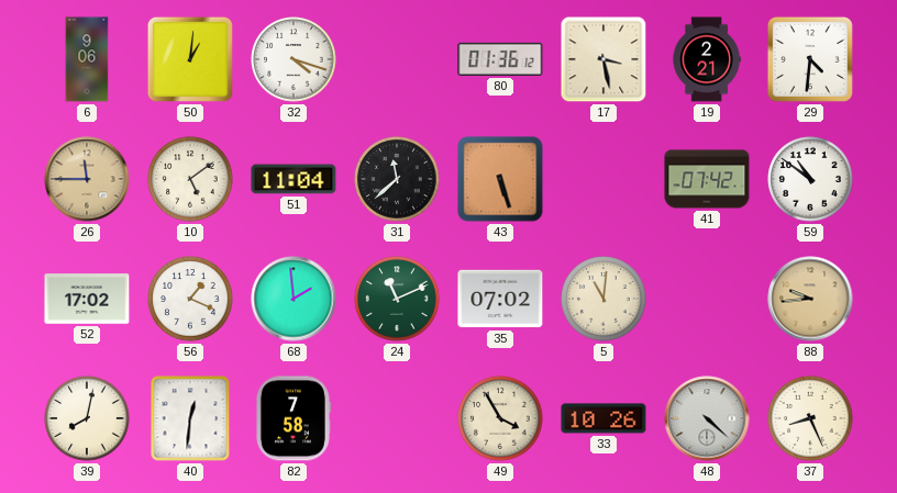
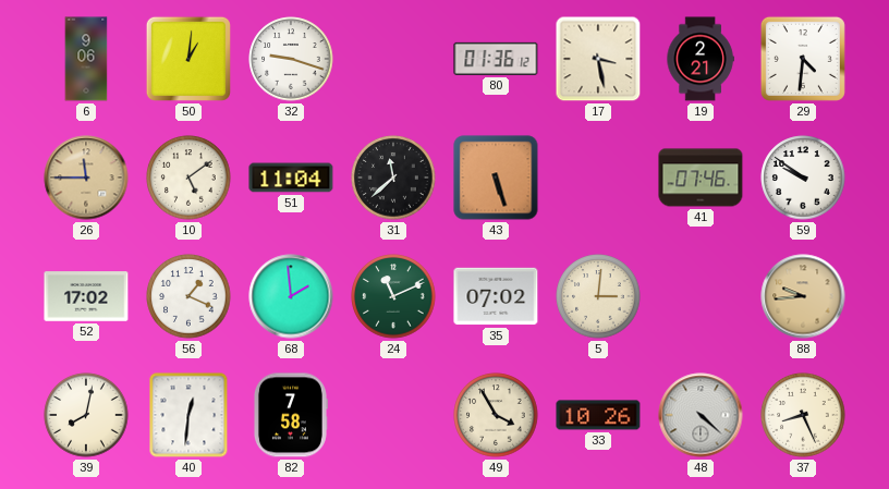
32: 4:18 -> 9:18
41: 07:42 -> 07:46
59: 10:51 -> 9:51
5: 11:01 -> 3:01
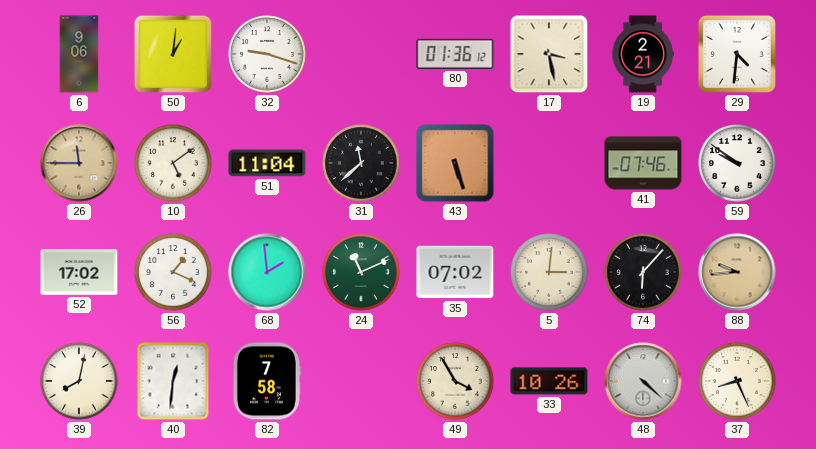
74: none -> 6:07
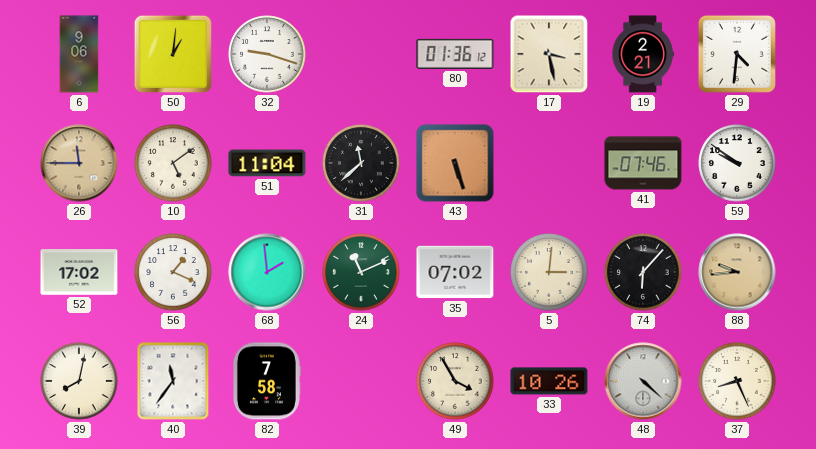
40: 12:31 -> 11:36
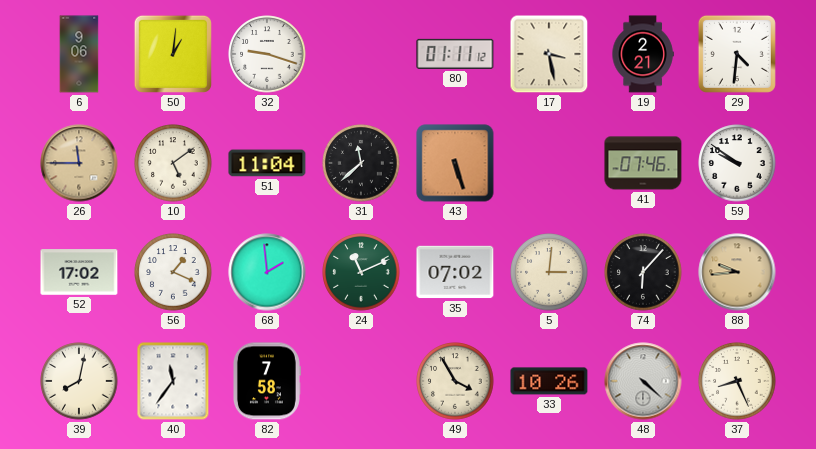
80: 01:36 -> 01:11
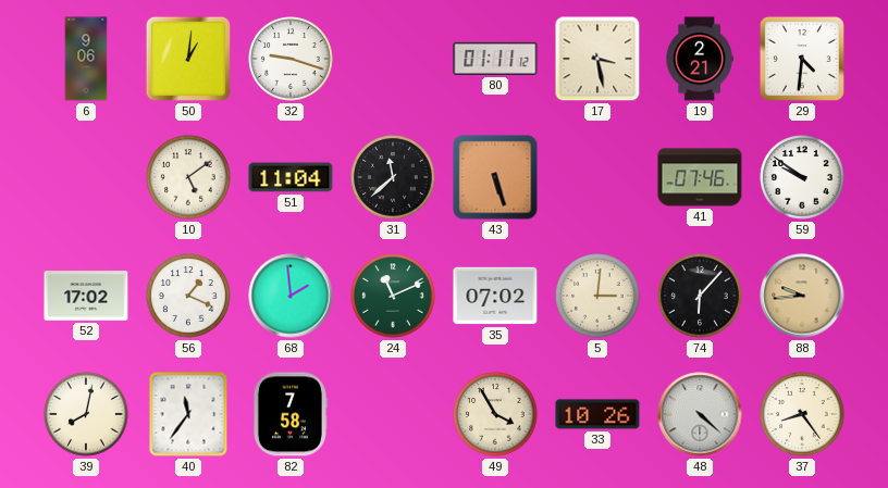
26: 11:45 -> none
37: 8:26 -> 8:24
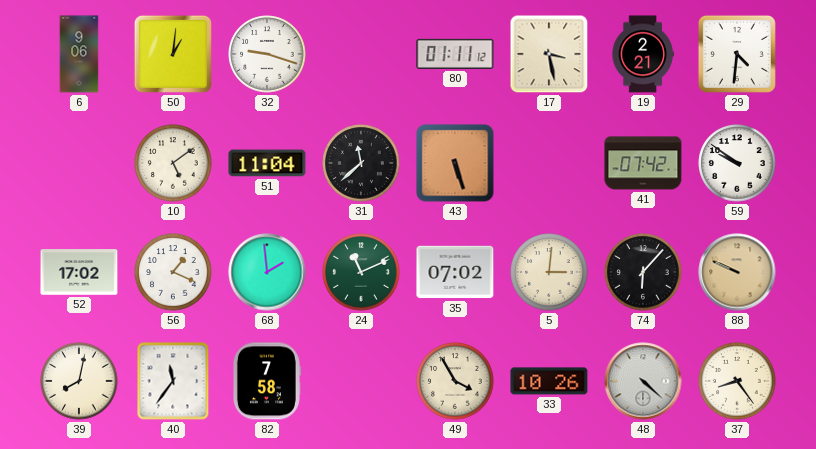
41: 07:46 -> 07:42
88: 9:44 -> 9:49
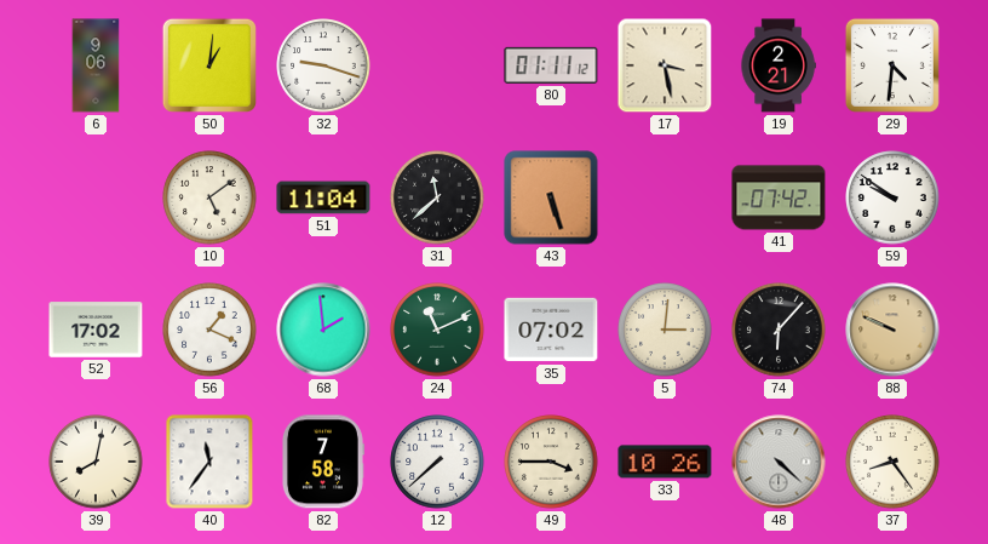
12: none -> 7:38
49: 3:55 -> 3:45
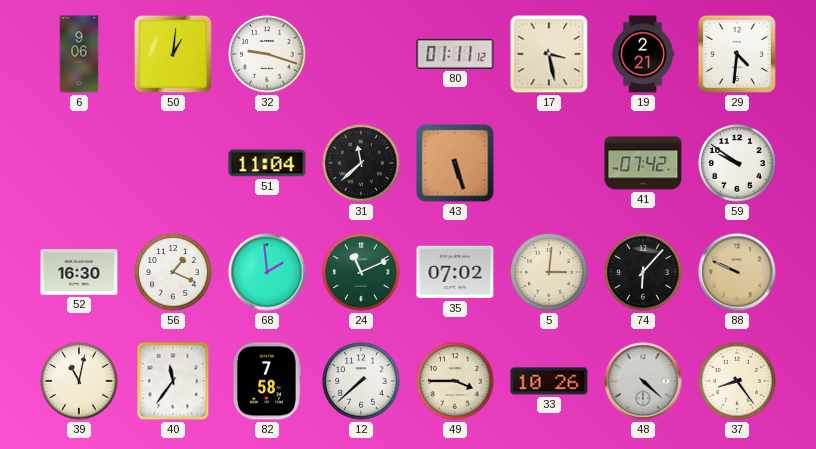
10: 5:09 -> none
52: 17:02 -> 16:30
39: 8:02 -> 11:02
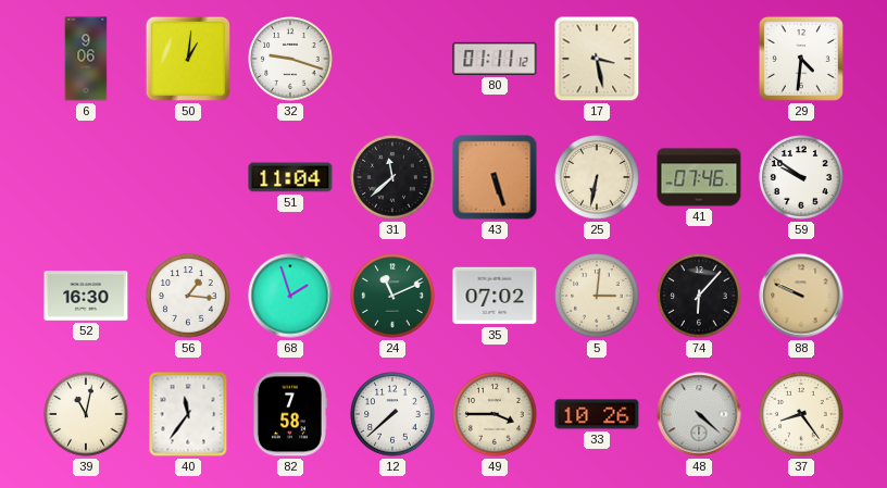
19: 2:21 -> none
25: none -> 6:32
41: 07:42 -> 07:46
56: 1:19 -> 1:16
68: 1:59 -> 1:57
